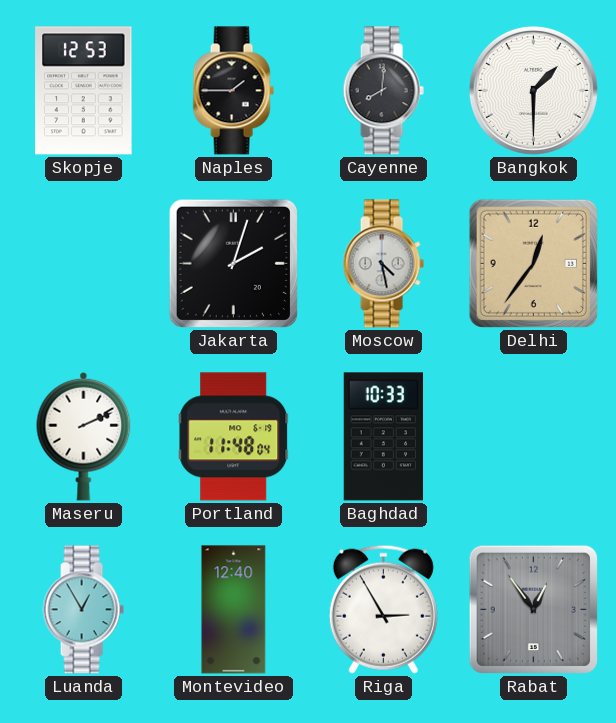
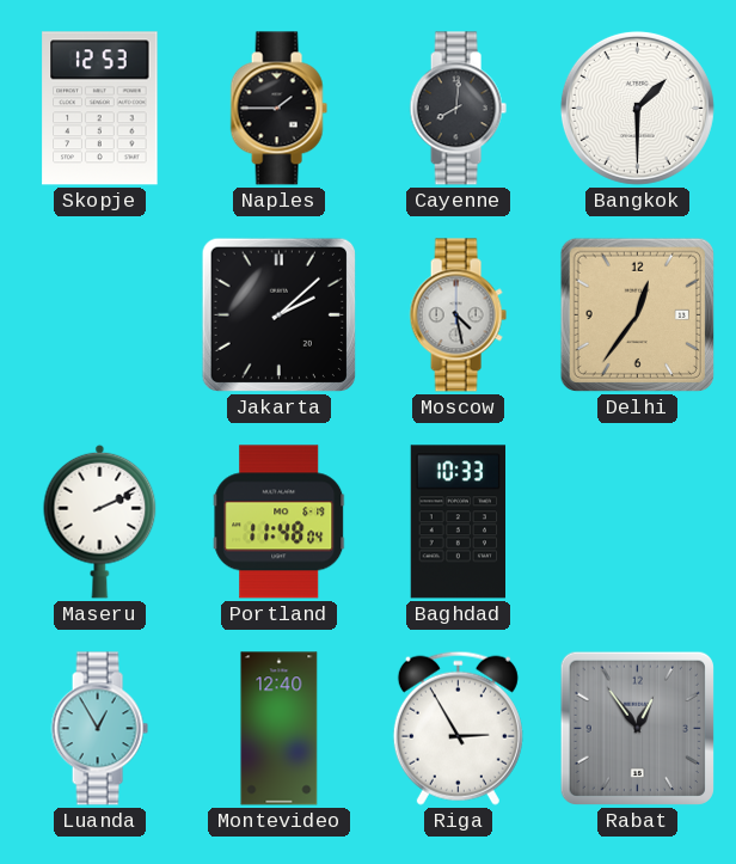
Jakarta: 2:03 -> 2:08
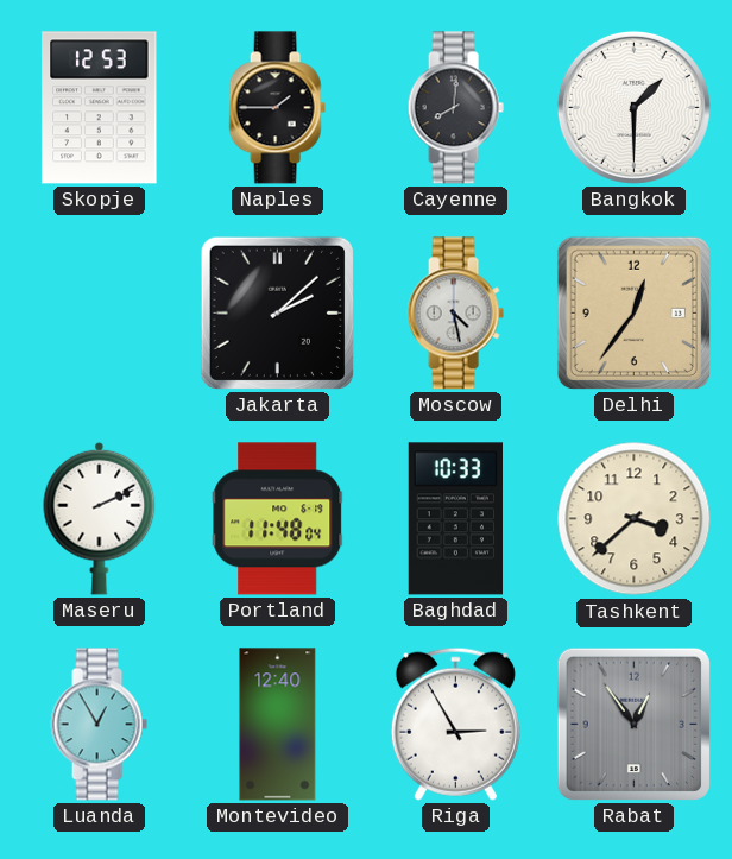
Tashkent: none -> 3:38
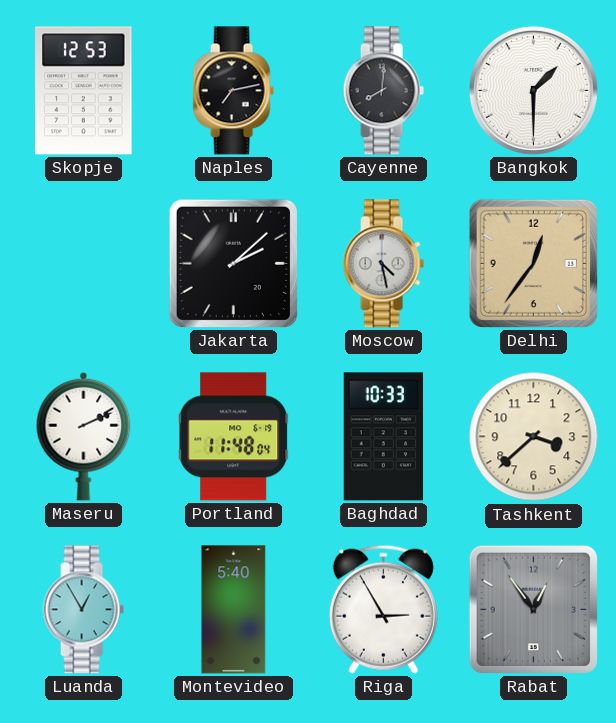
Naples: 1:45 -> 7:13
Montevideo: 12:40 -> 5:40
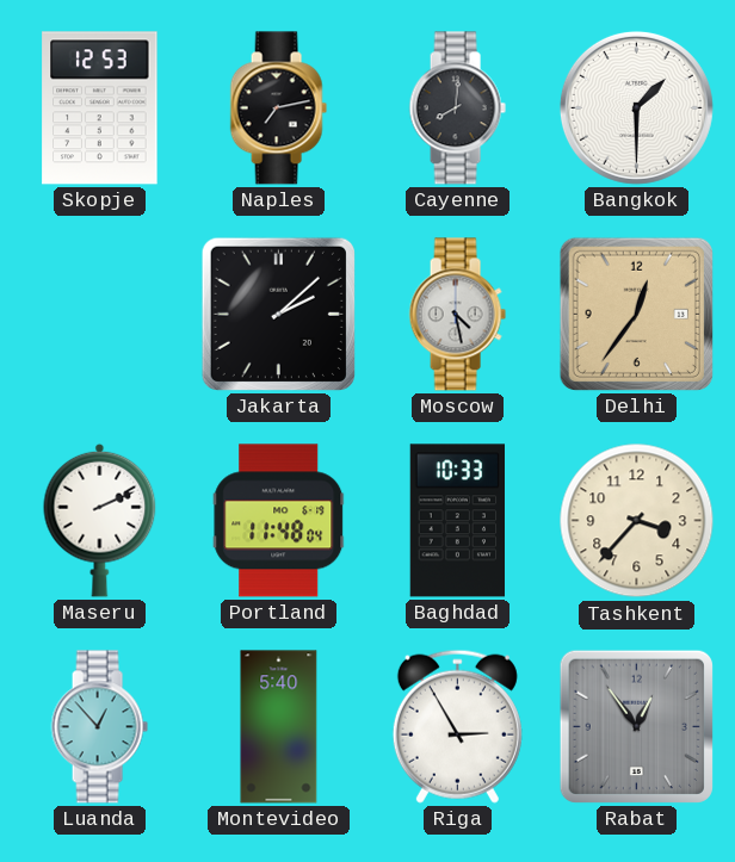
Tashkent: 3:38 -> 3:37
Luanda: 12:55 -> 12:53
